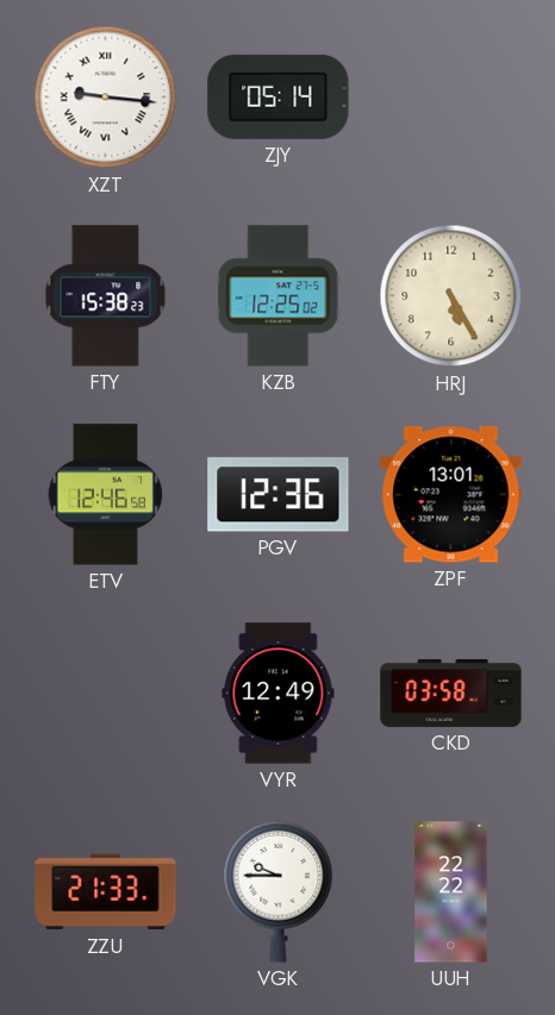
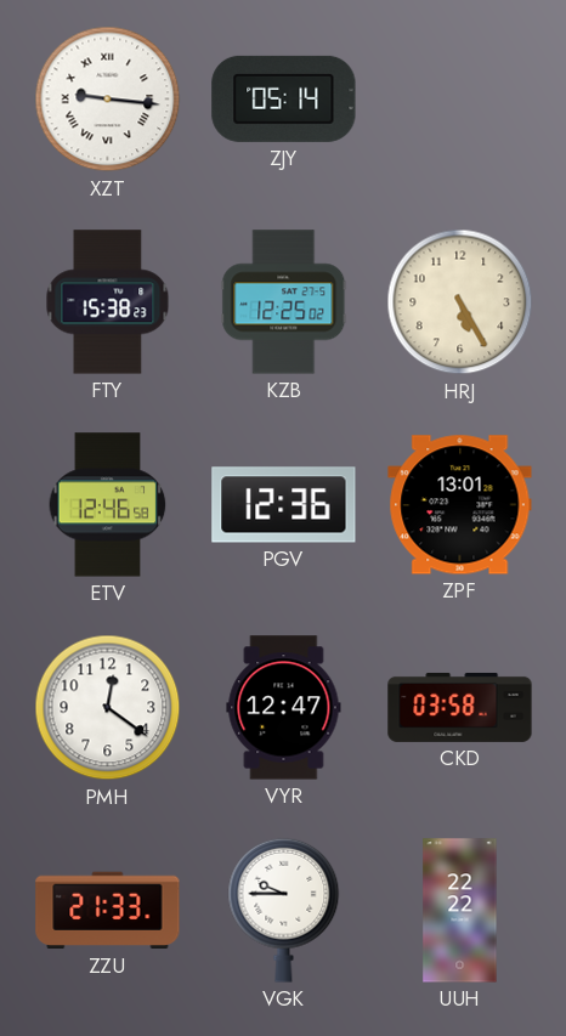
PMH: none -> 12:21
VYR: 12:49 -> 12:47
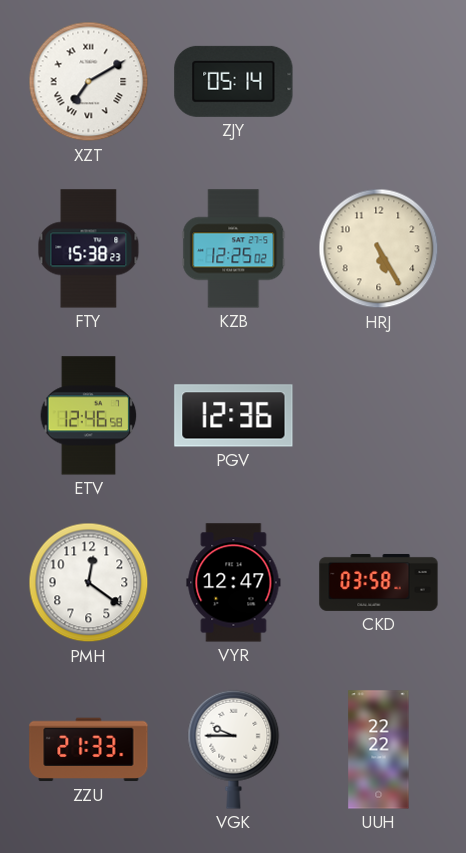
XZT: 9:16 -> 7:10
ZPF: 13:01 -> none
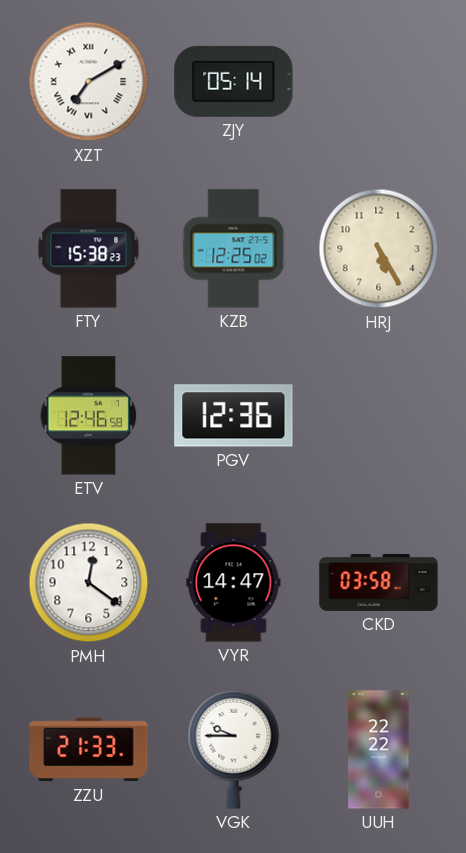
VYR: 12:47 -> 14:47
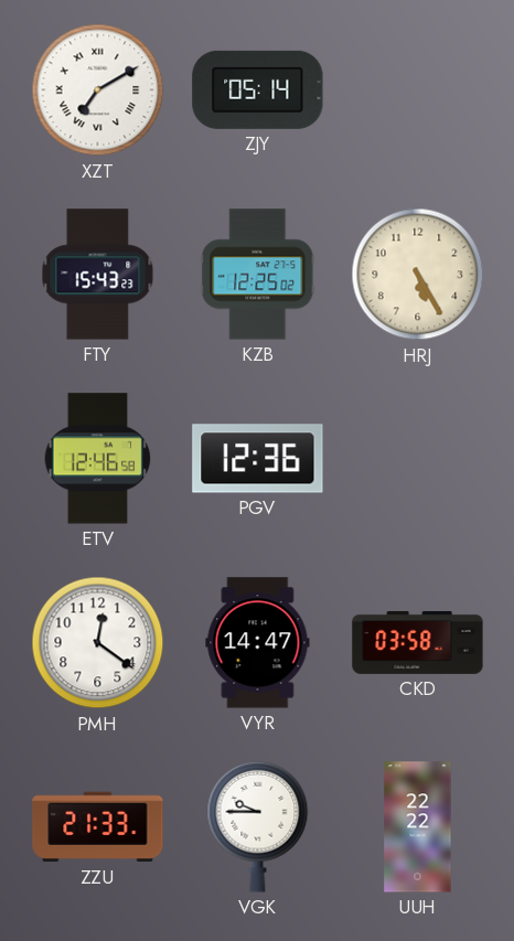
FTY: 15:38 -> 15:43
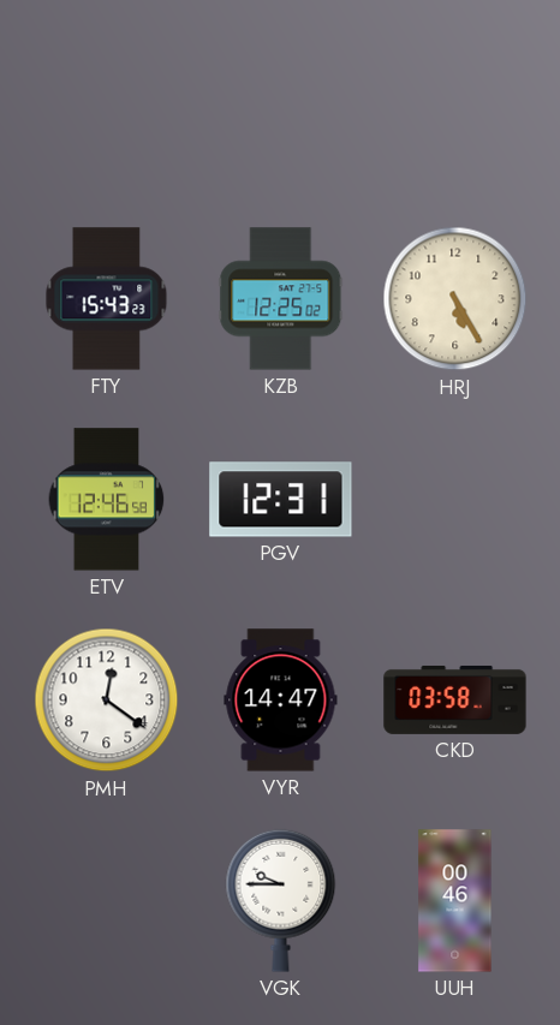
XZT: 7:10 -> none
ZJY: 05:14 -> none
PGV: 12:36 -> 12:31
ZZU: 21:33 -> none
UUH: 22:22 -> 00:46
